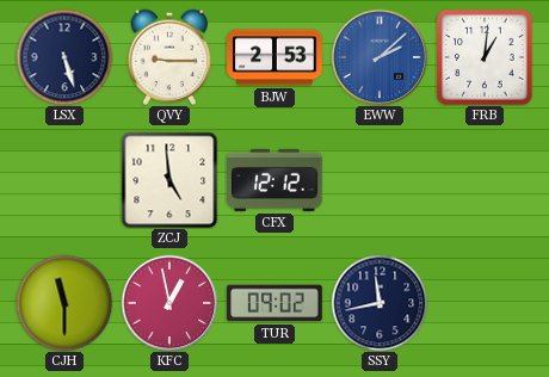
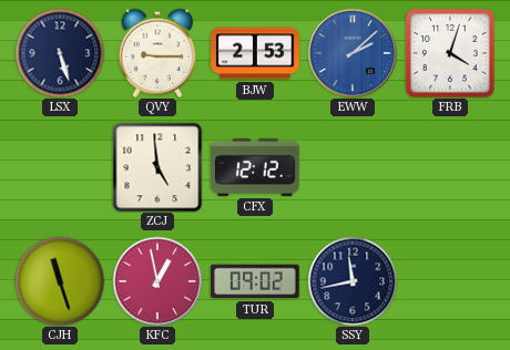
FRB: 1:01 -> 4:03
CJH: 11:30 -> 11:27
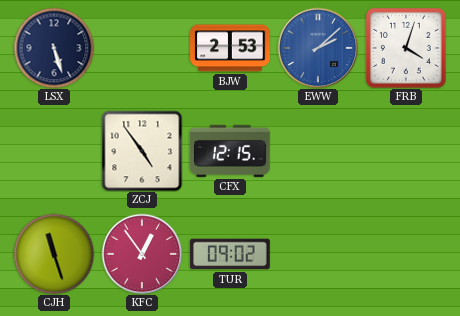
QVY: 9:15 -> none
ZCJ: 4:59 -> 4:54
CFX: 12:12 -> 12:15
KFC: 12:58 -> 12:54
SSY: 11:43 -> none
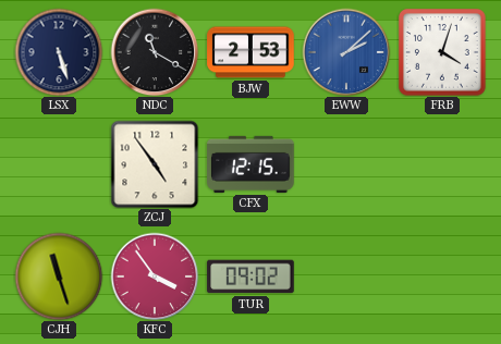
NDC: none -> 11:20
KFC: 12:54 -> 3:54
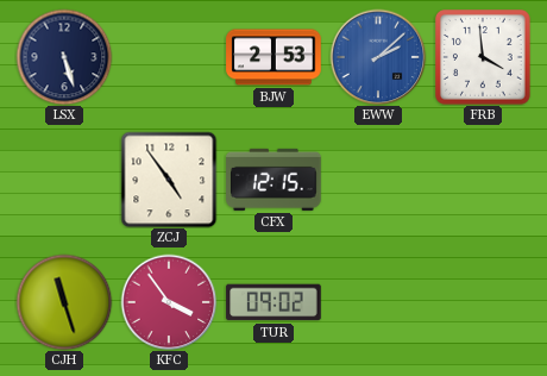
NDC: 11:20 -> none
FRB: 4:03 -> 3:59
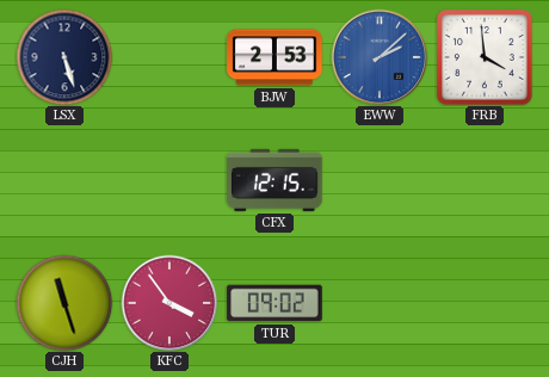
ZCJ: 4:54 -> none
